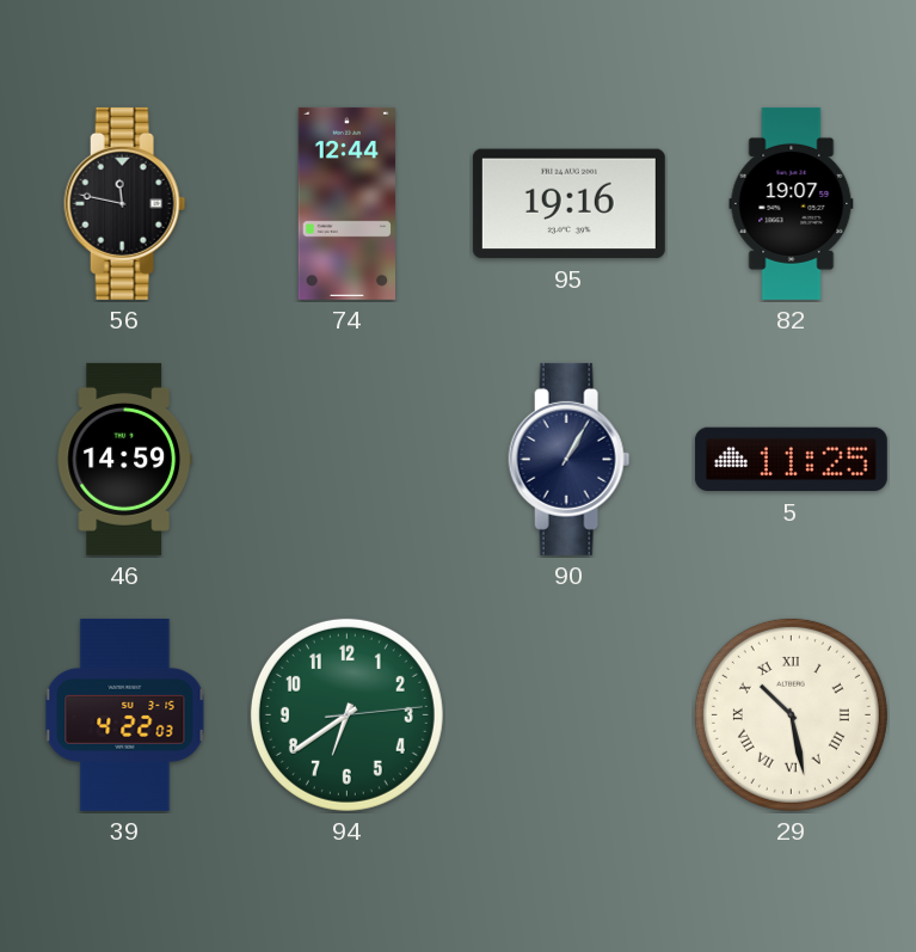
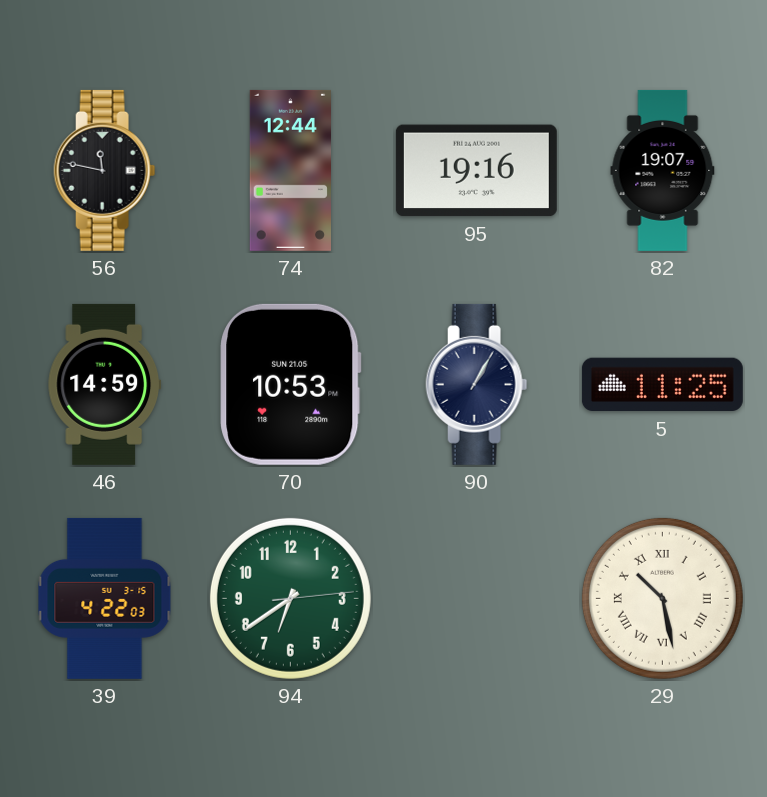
70: none -> 10:53
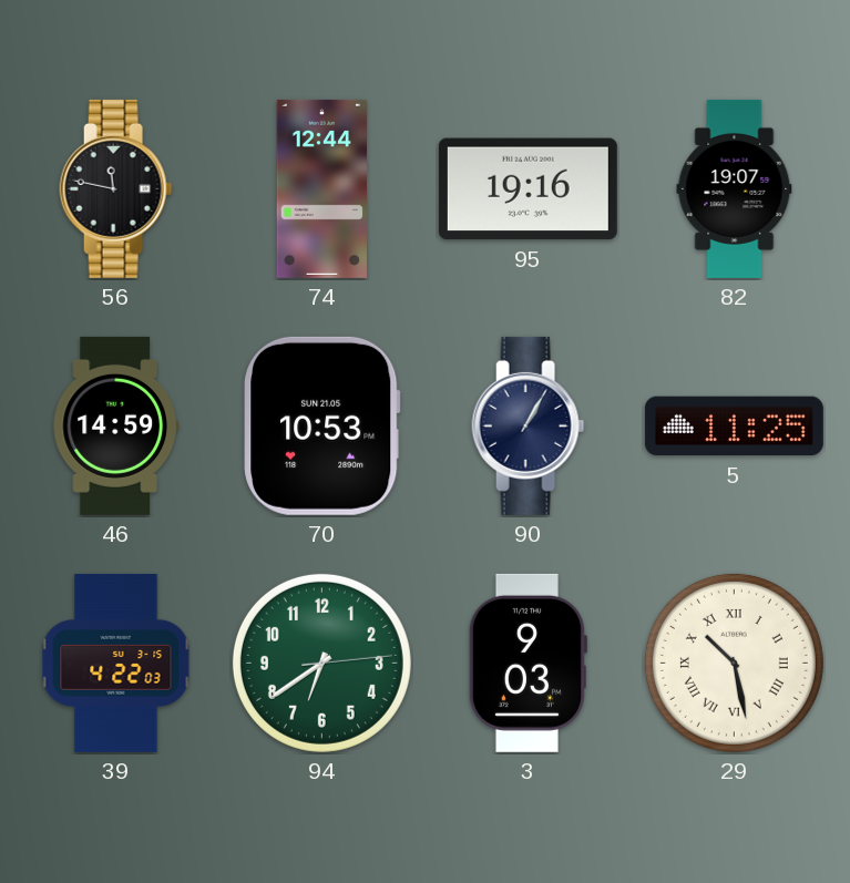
3: none -> 9:03
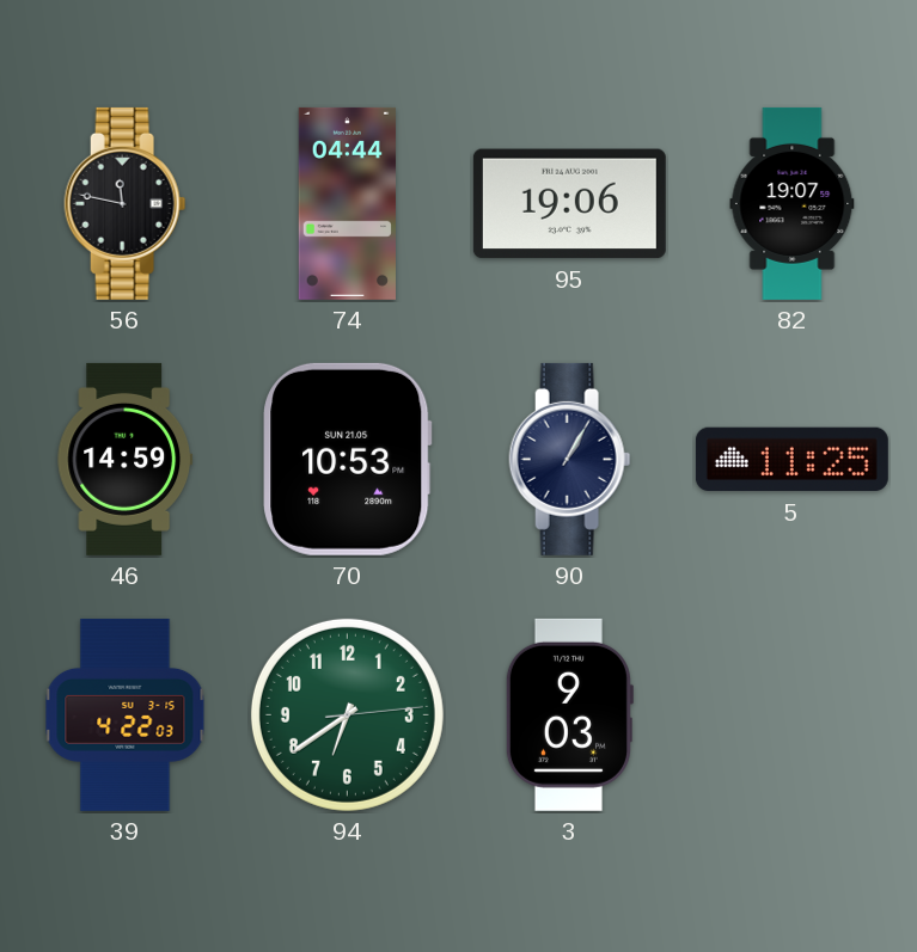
74: 12:44 -> 04:44
95: 19:16 -> 19:06
29: 10:28 -> none
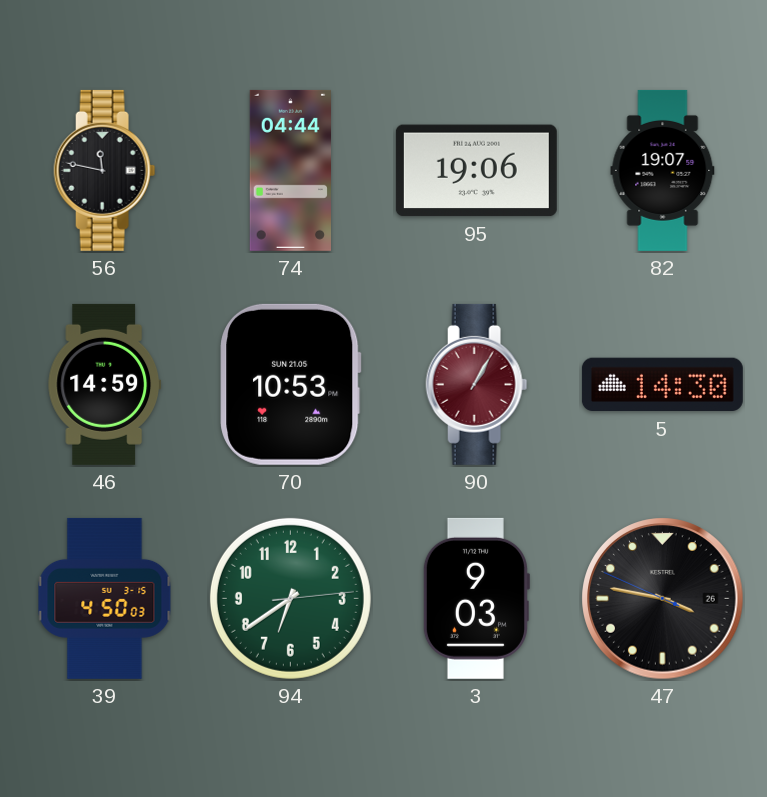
90 dial: navy -> burgundy
5: 11:25 -> 14:30
39: 4:22 -> 4:50
47: none -> 3:46
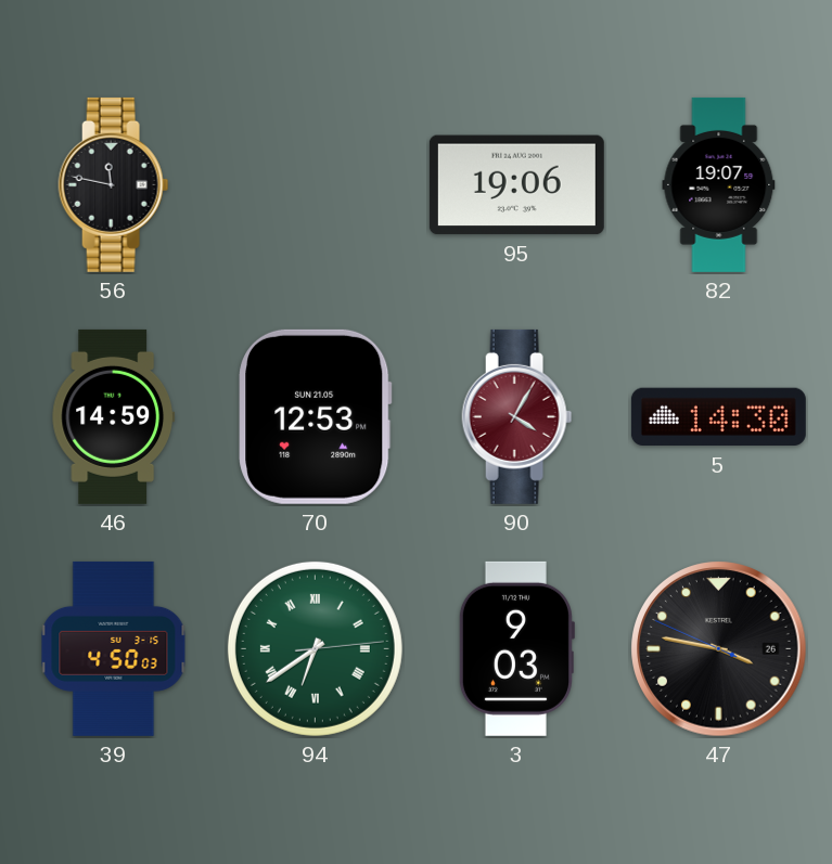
74: 04:44 -> none
70: 10:53 -> 12:53
90: 1:05 -> 4:05
94 numerals: Arabic -> Roman
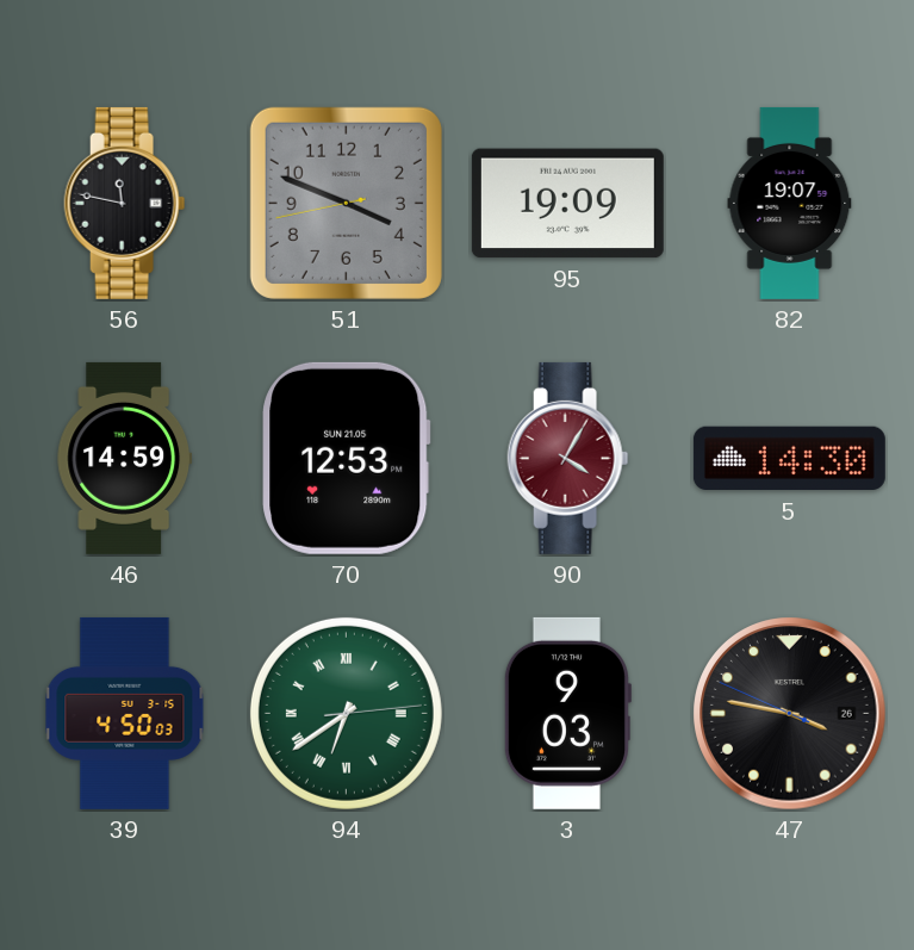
51: none -> 3:48
95: 19:06 -> 19:09
